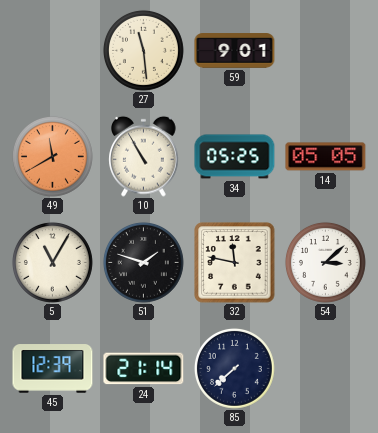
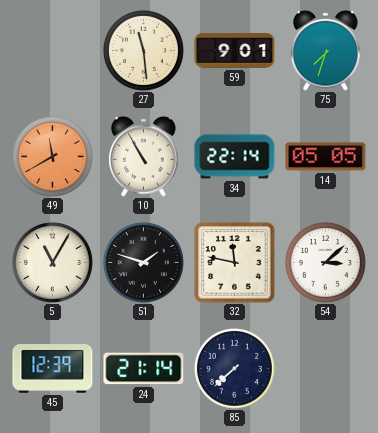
75: none -> 7:33
34: 05:25 -> 22:14
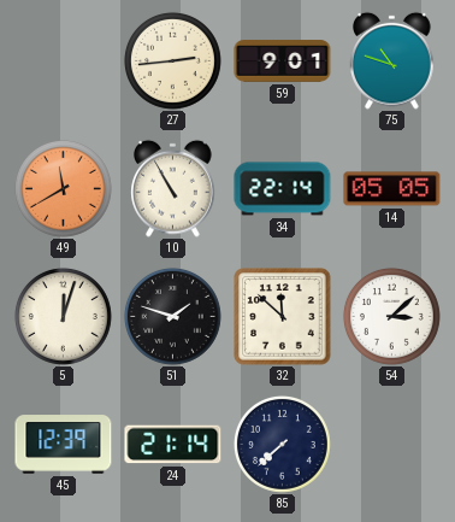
27: 11:29 -> 2:44
75: 7:33 -> 10:48
5: 11:05 -> 12:03
32: 11:47 -> 11:52
